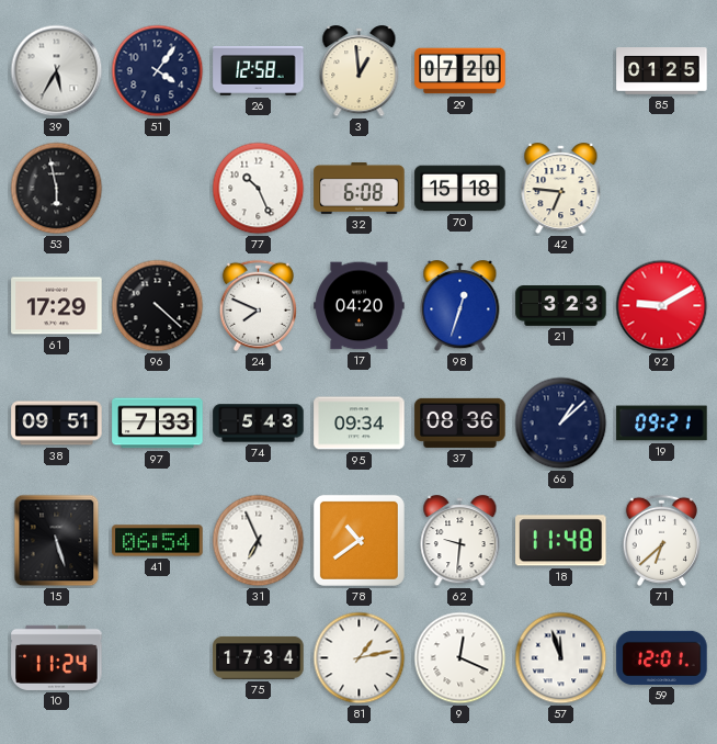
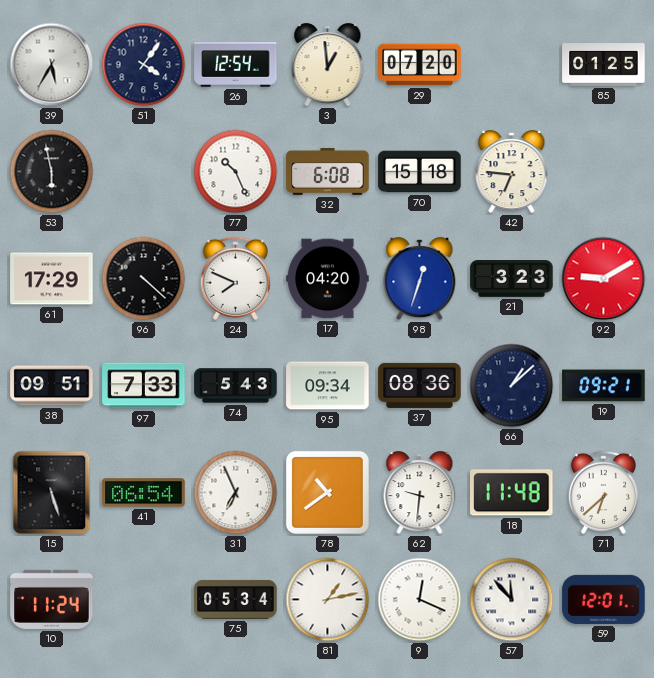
26: 12:58 -> 12:54
75: 17:34 -> 05:34
57: 11:57 -> 11:53
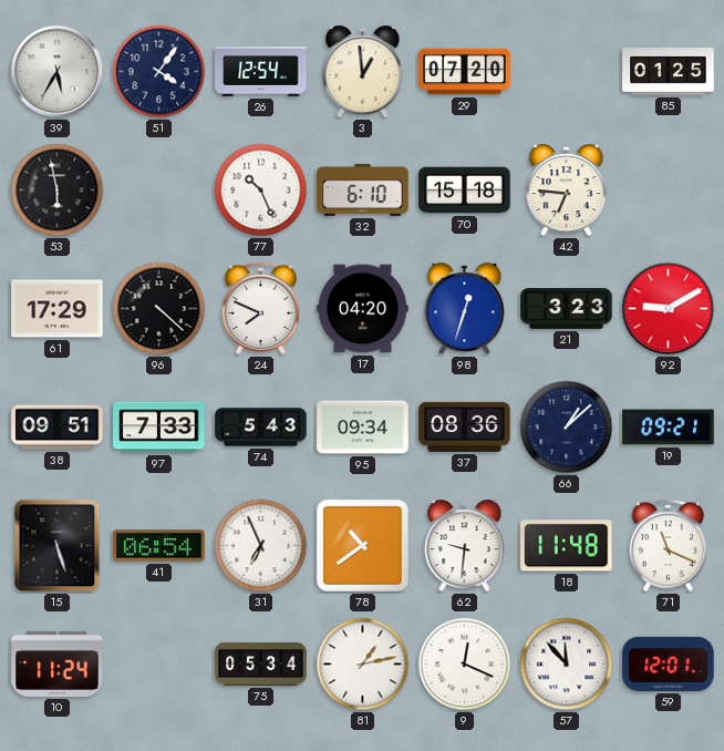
32: 6:08 -> 6:10
71: 6:38 -> 11:19
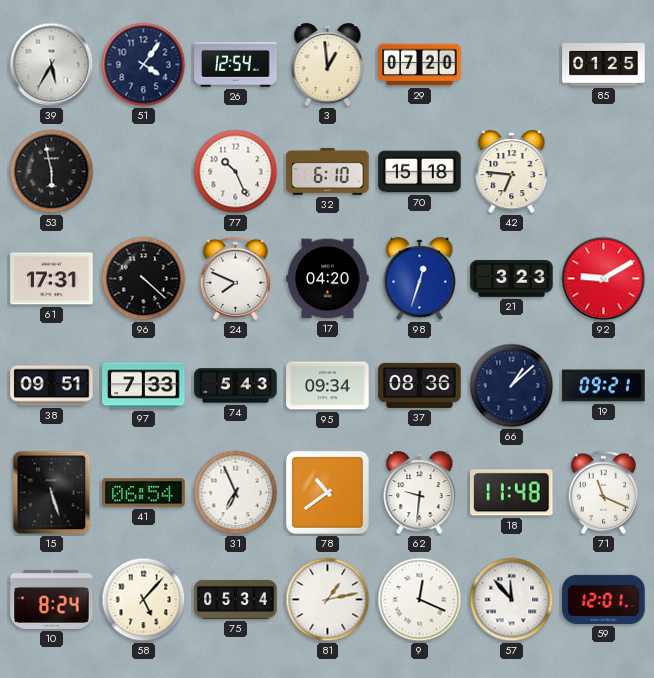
61: 17:29 -> 17:31
10: 11:24 -> 8:24
58: none -> 5:07
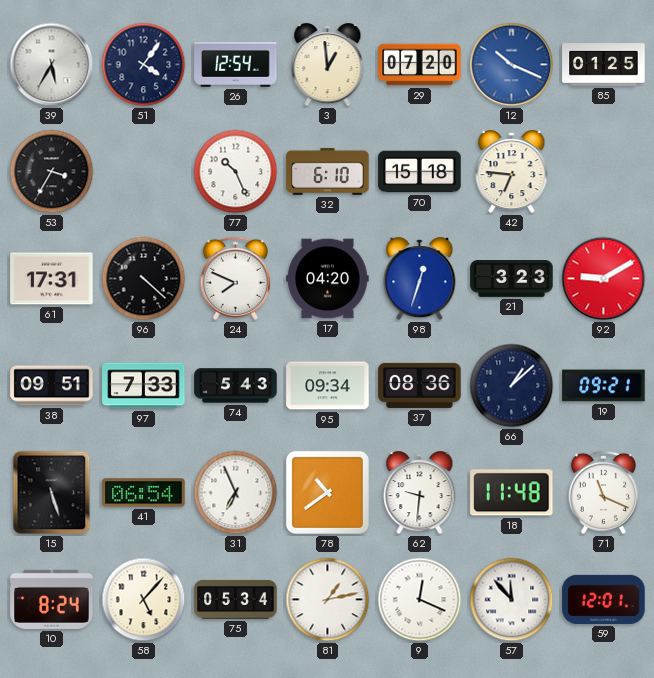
12: none -> 10:19
53: 5:58 -> 3:35
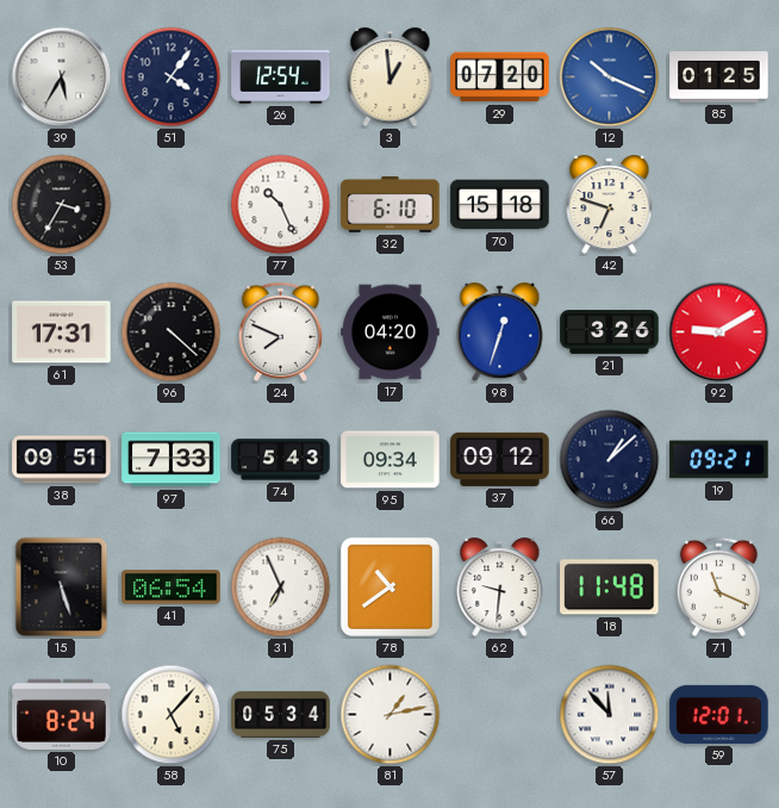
42: 6:46 -> 6:48
21: 3:23 -> 3:26
37: 08:36 -> 09:12
9: 12:19 -> none
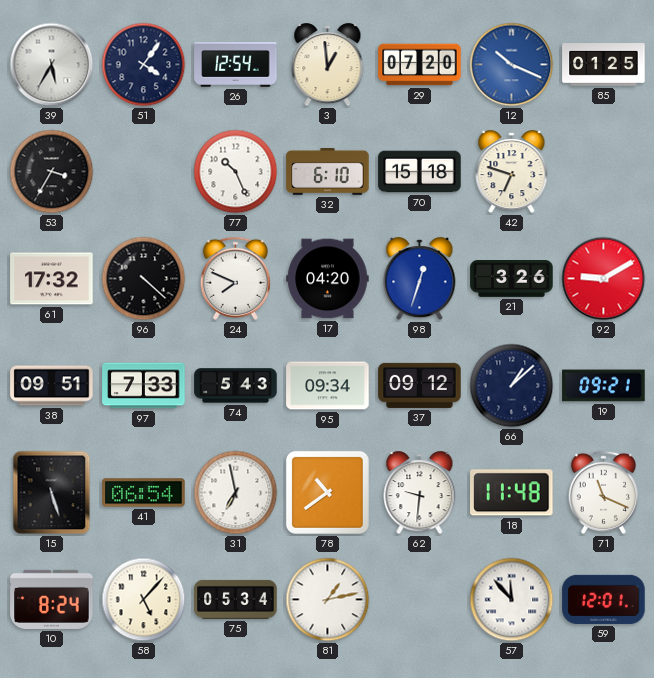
61: 17:31 -> 17:32
31: 6:56 -> 6:58
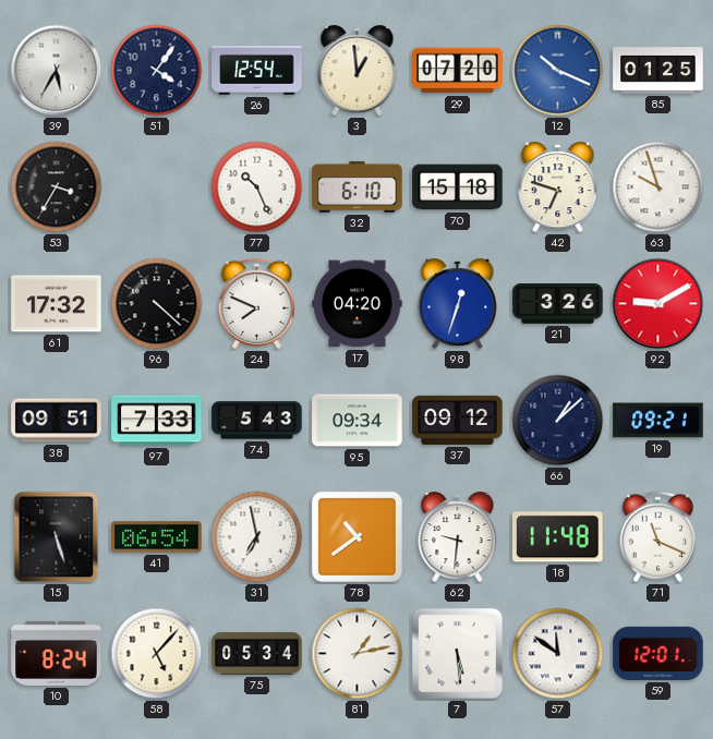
63: none -> 9:57
7: none -> 5:29
57: 11:53 -> 11:51
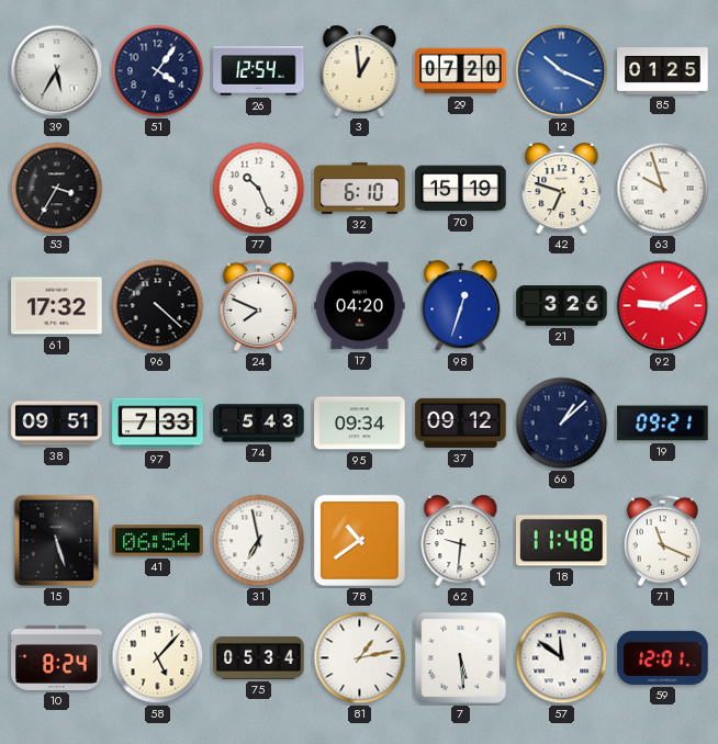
70: 15:18 -> 15:19
